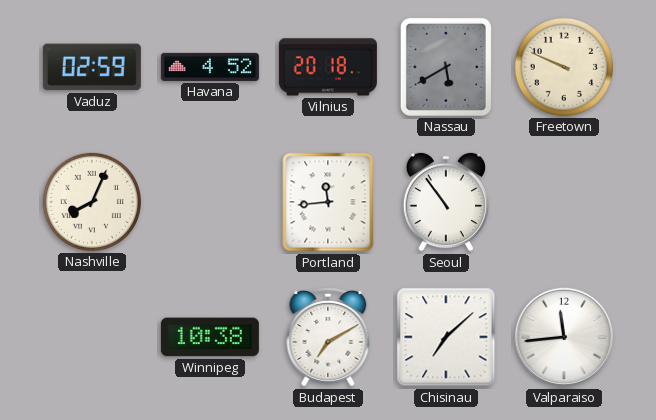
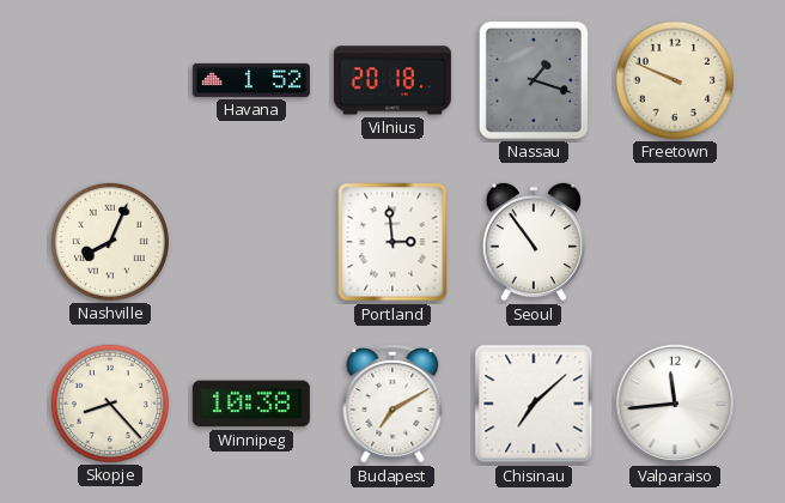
Vaduz: 02:59 -> none
Havana: 4:52 -> 1:52
Nassau: 5:40 -> 1:18
Portland: 11:44 -> 2:59
Skopje: none -> 8:23
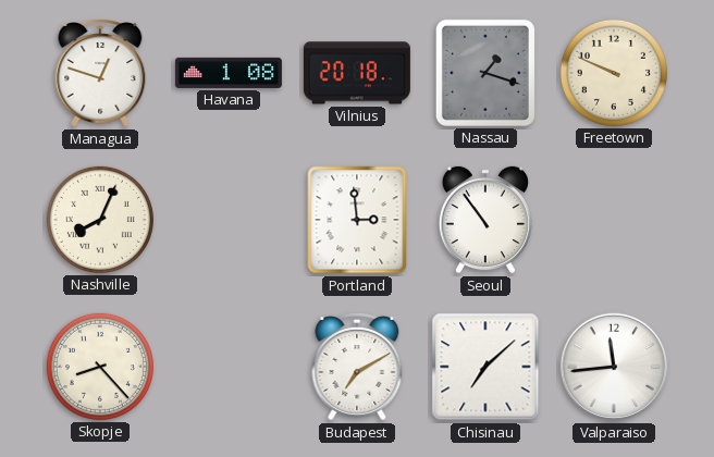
Managua: none -> 12:48
Havana: 1:52 -> 1:08
Winnipeg: 10:38 -> none
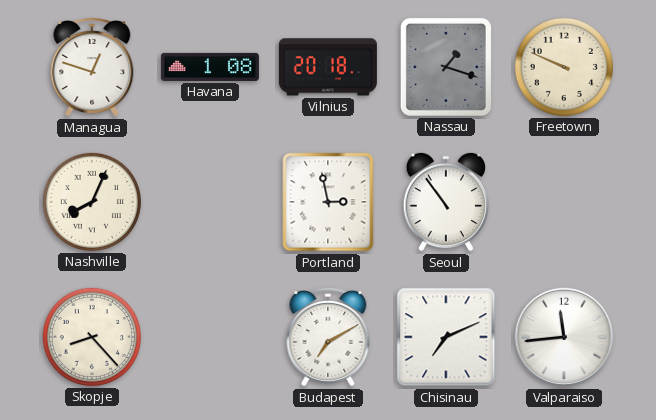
Portland: 2:59 -> 2:58
Chisinau: 7:08 -> 7:11
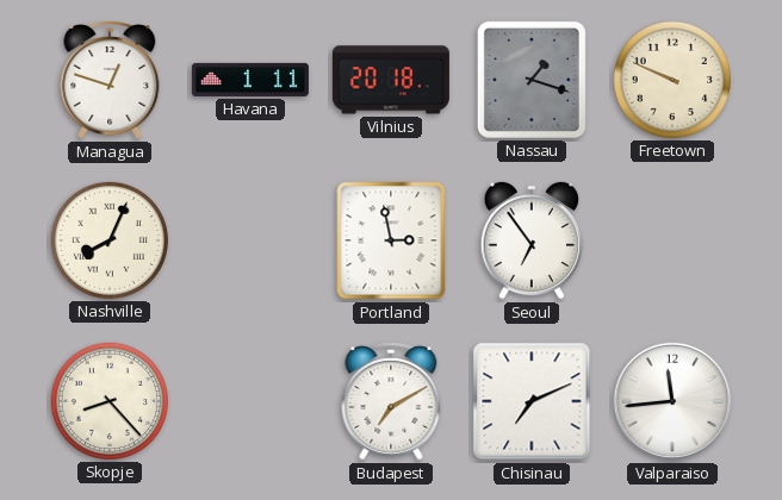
Havana: 1:08 -> 1:11
Seoul: 10:54 -> 6:54
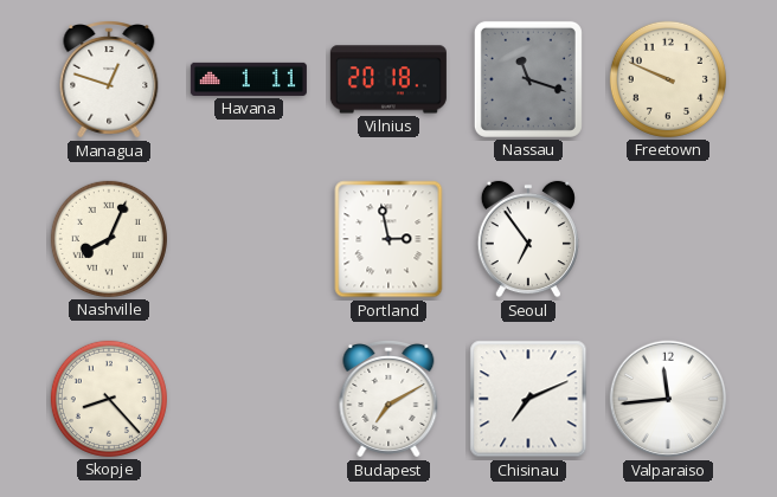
Nassau: 1:18 -> 11:18
